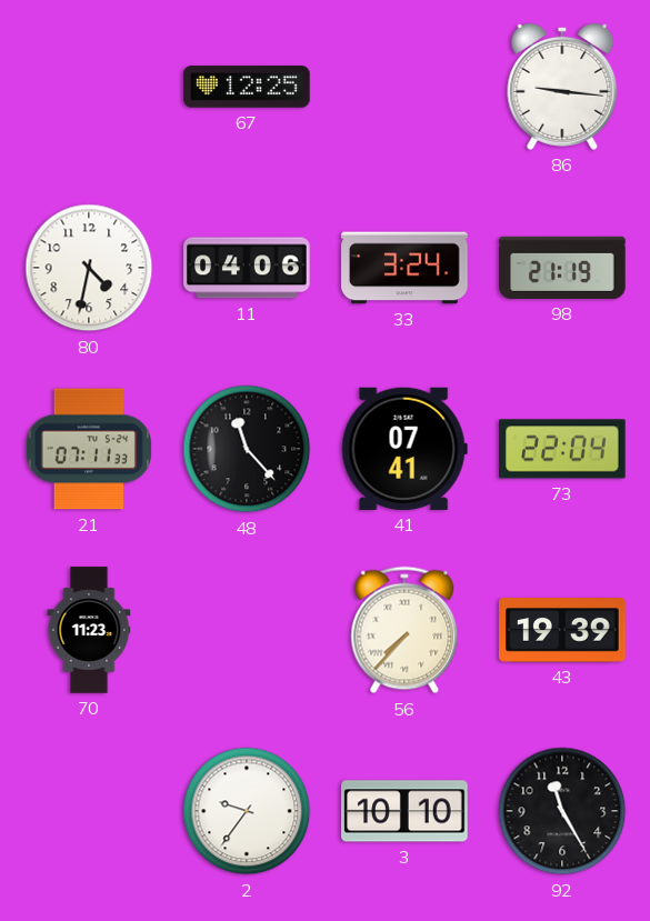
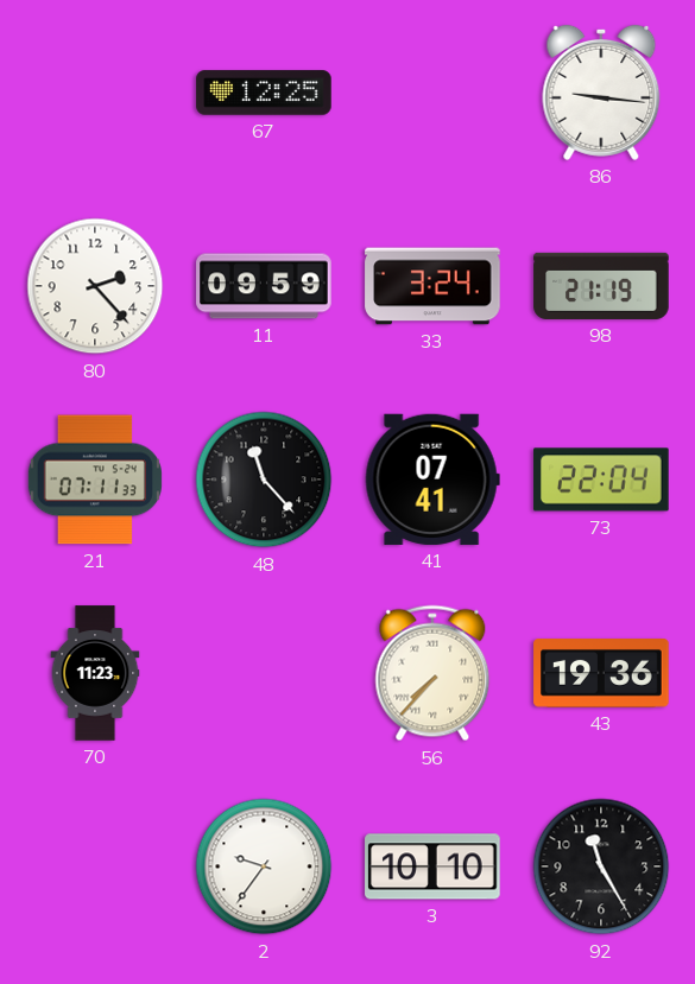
80: 4:32 -> 2:23
11: 04:06 -> 09:59
43: 19:39 -> 19:36
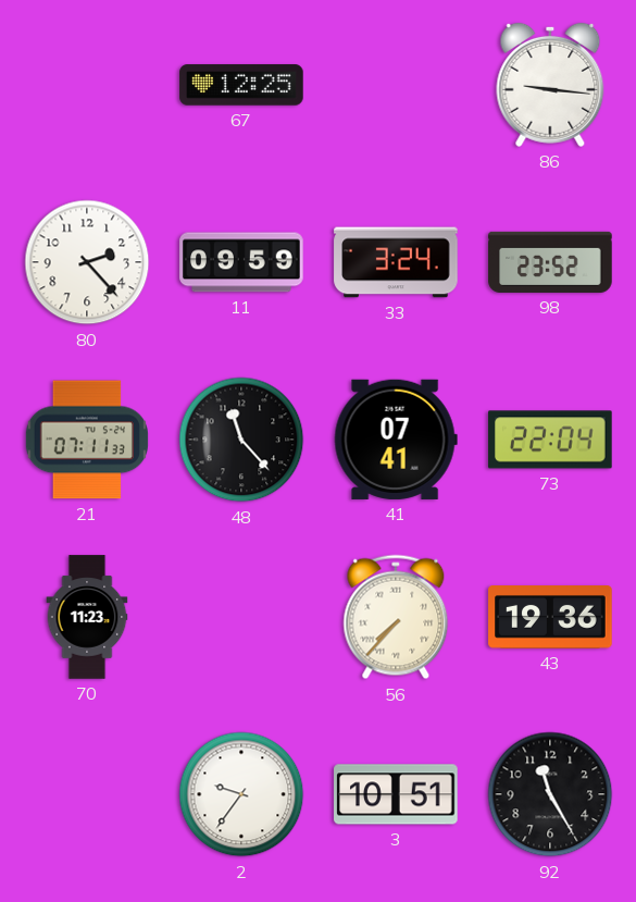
98: 21:19 -> 23:52
3: 10:10 -> 10:51
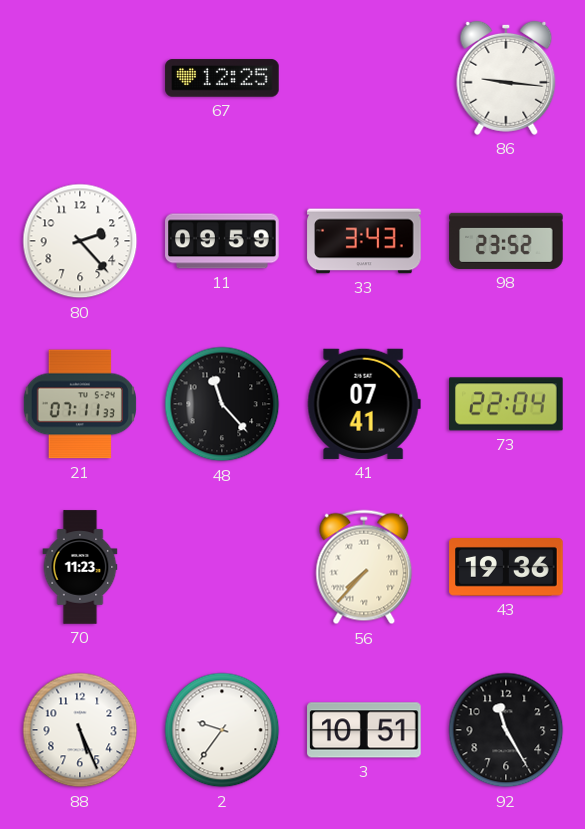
33: 3:24 -> 3:43
88: none -> 5:26
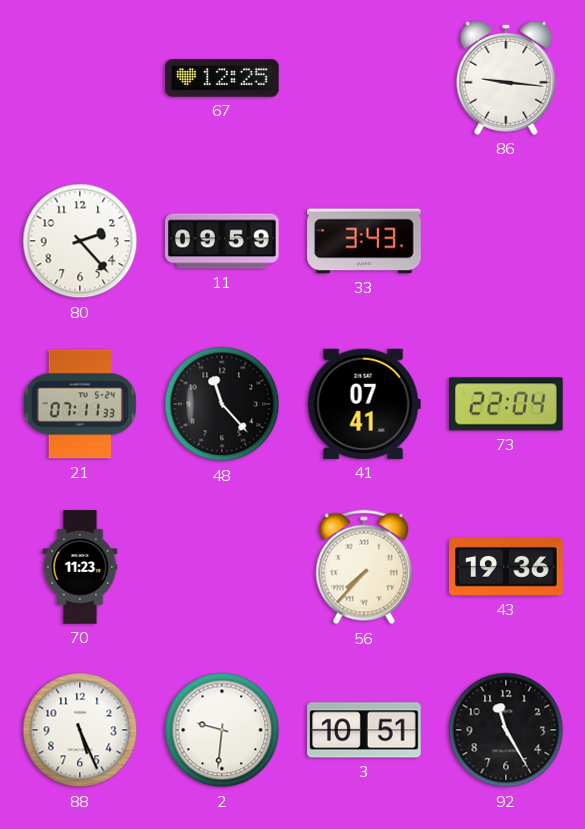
98: 23:52 -> none
2: 9:36 -> 9:31
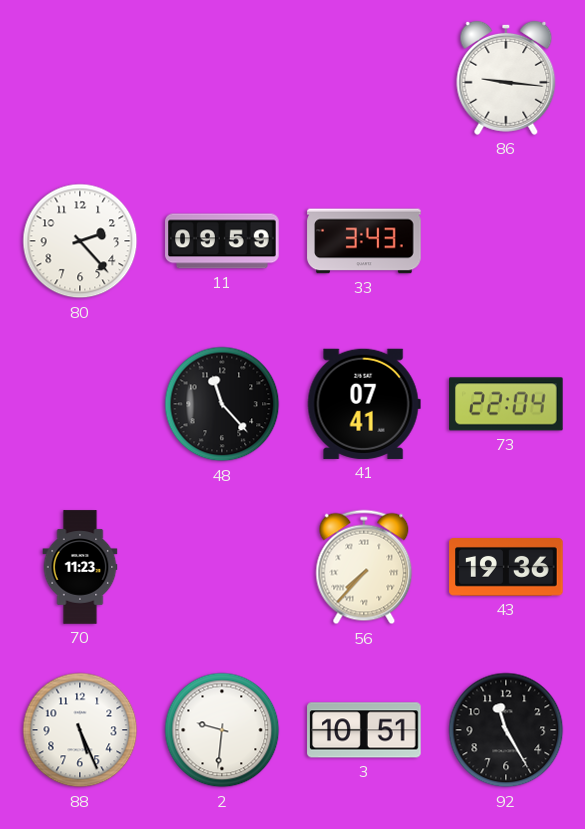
67: 12:25 -> none
21: 07:11 -> none
